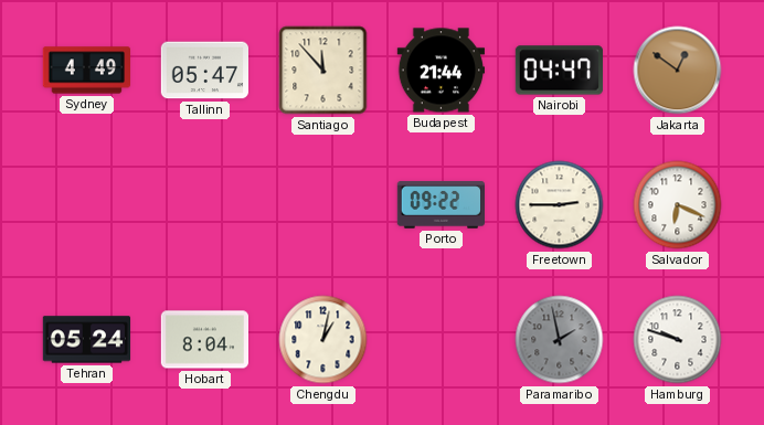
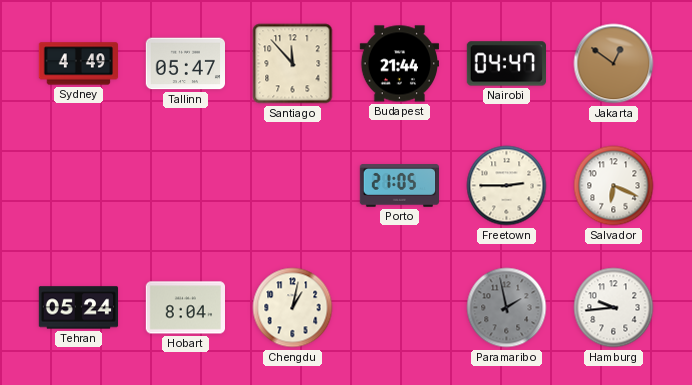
Porto: 09:22 -> 21:05
Hamburg: 9:48 -> 9:44
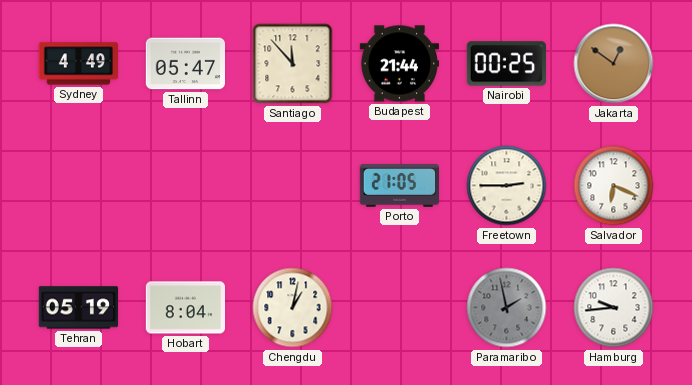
Nairobi: 04:47 -> 00:25
Tehran: 05:24 -> 05:19
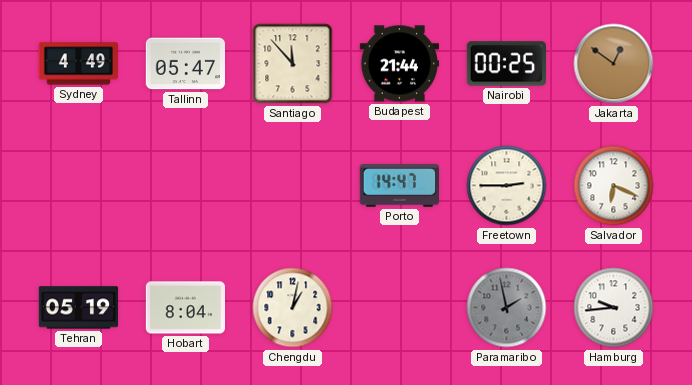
Porto: 21:05 -> 14:47
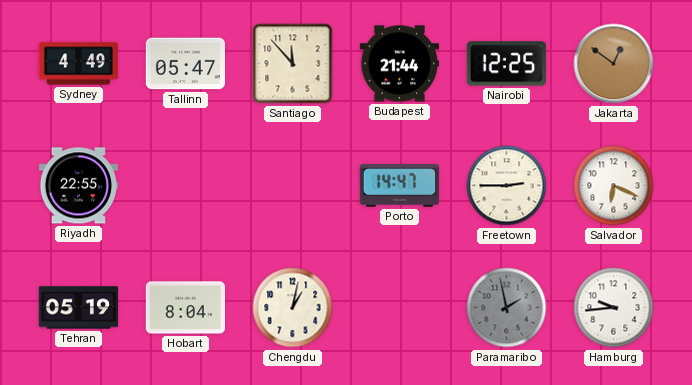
Nairobi: 00:25 -> 12:25
Riyadh: none -> 22:55
